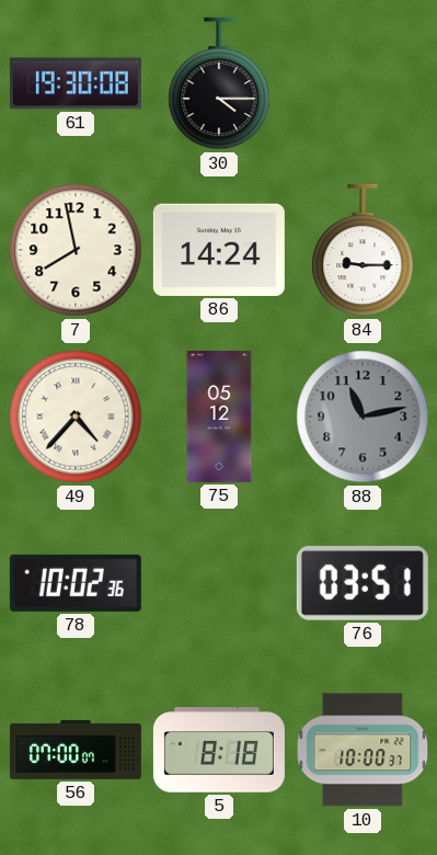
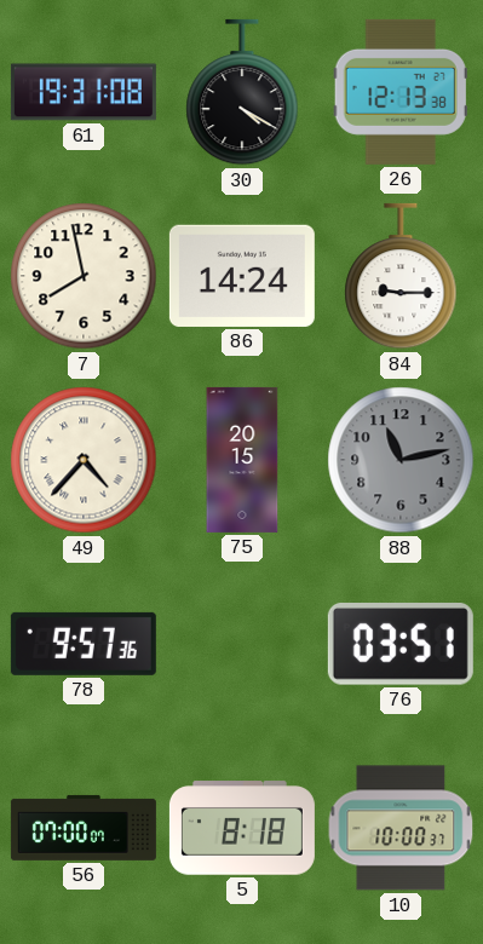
61: 19:30 -> 19:31
30: 4:15 -> 4:20
26: none -> 12:13
75: 05:12 -> 20:15
78: 10:02 -> 9:57
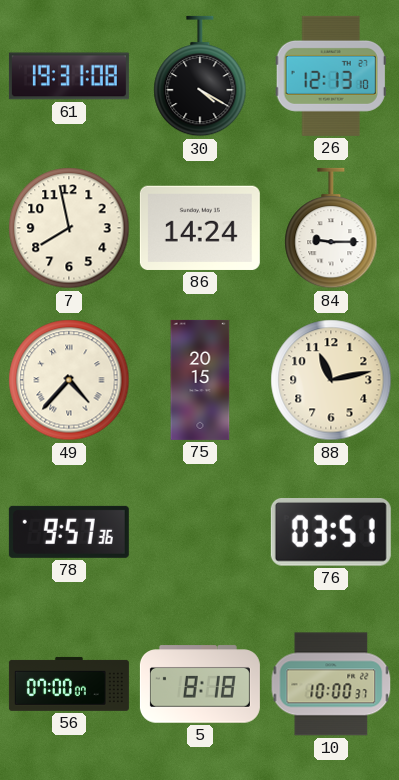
26: 12:13:38 -> 12:13:10
88 dial: grey -> cream
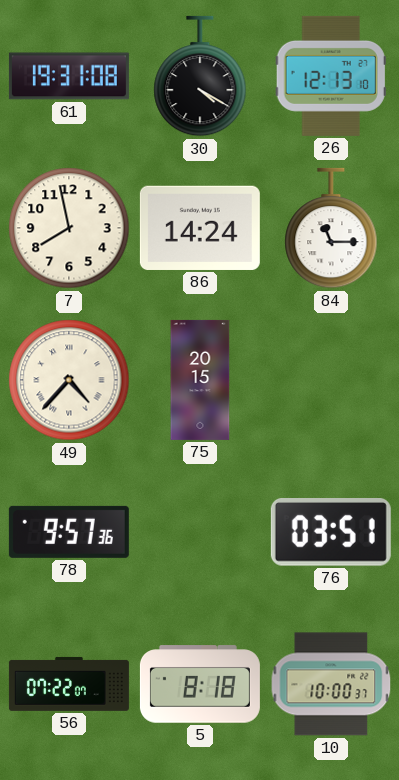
84: 9:15 -> 11:15
88: 11:13 -> none
56: 07:00 -> 07:22
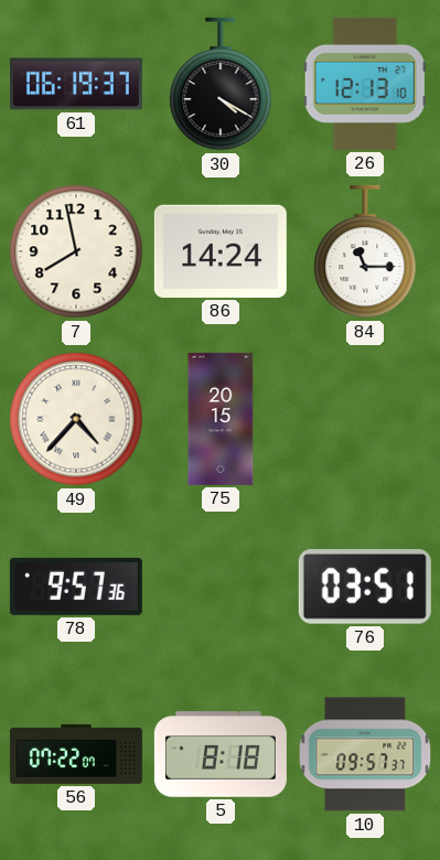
61: 19:31 -> 06:19
10: 10:00 -> 09:57
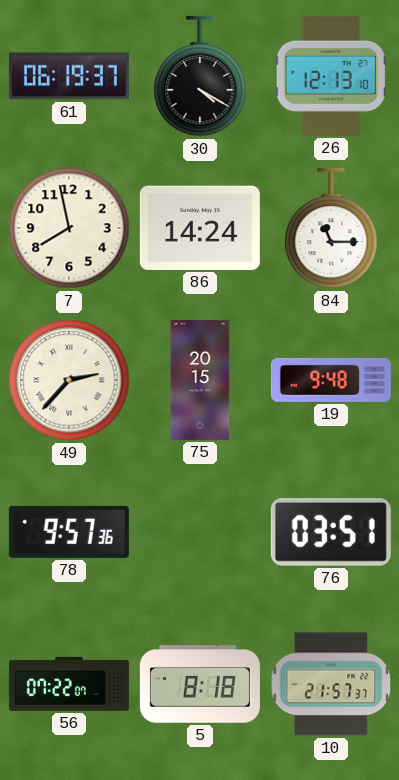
49: 4:37 -> 2:37
19: none -> 9:48
10: 09:57 -> 21:57
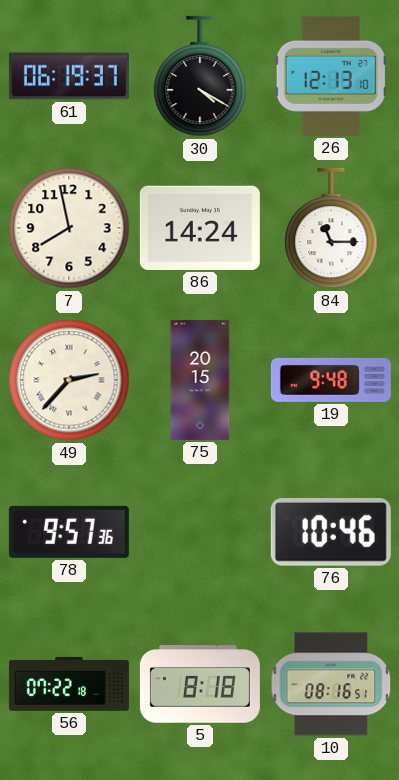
76: 03:51 -> 10:46
56: 07:22:07 -> 07:22:18
10: 21:57 -> 08:16
